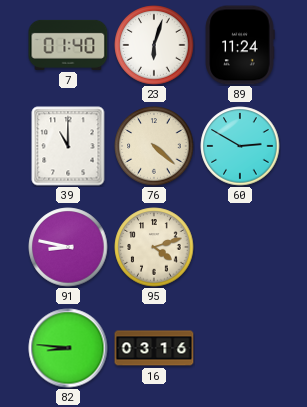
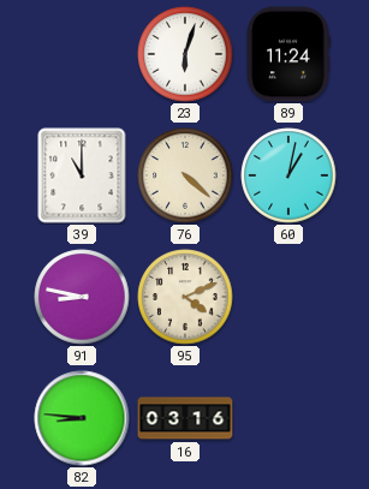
7: 01:40 -> none
60: 2:50 -> 1:02
95: 4:12 -> 4:11
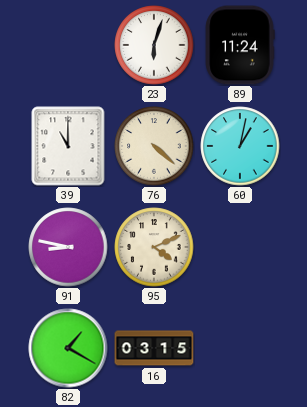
82: 8:46 -> 1:20
16: 03:16 -> 03:15
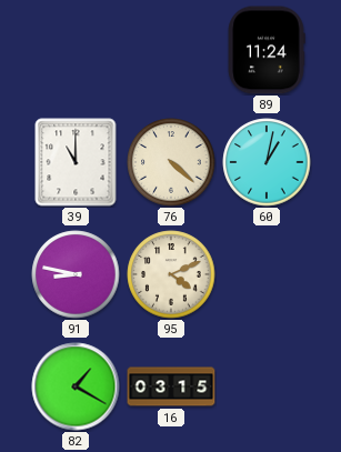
23: 6:03 -> none
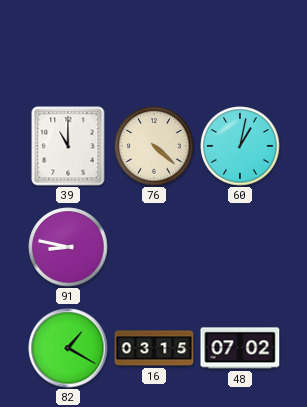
89: 11:24 -> none
95: 4:11 -> none
48: none -> 07:02
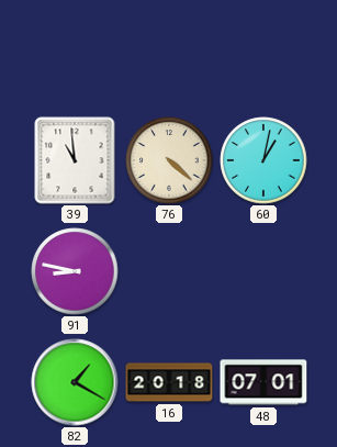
39: 11:00 -> 10:59
16: 03:15 -> 20:18
48: 07:02 -> 07:01
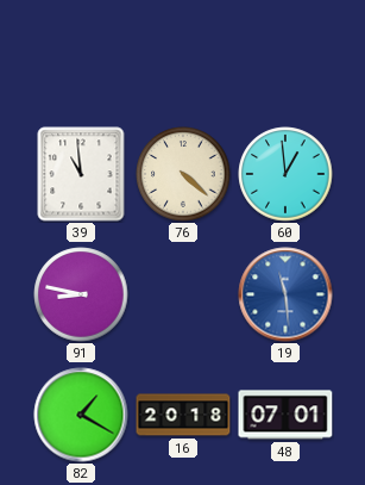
60: 1:02 -> 12:59
19: none -> 11:29
